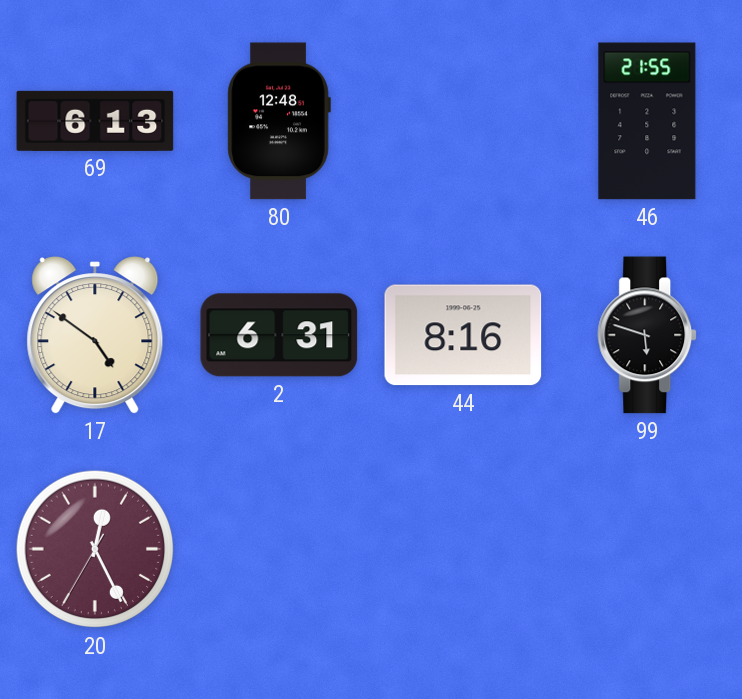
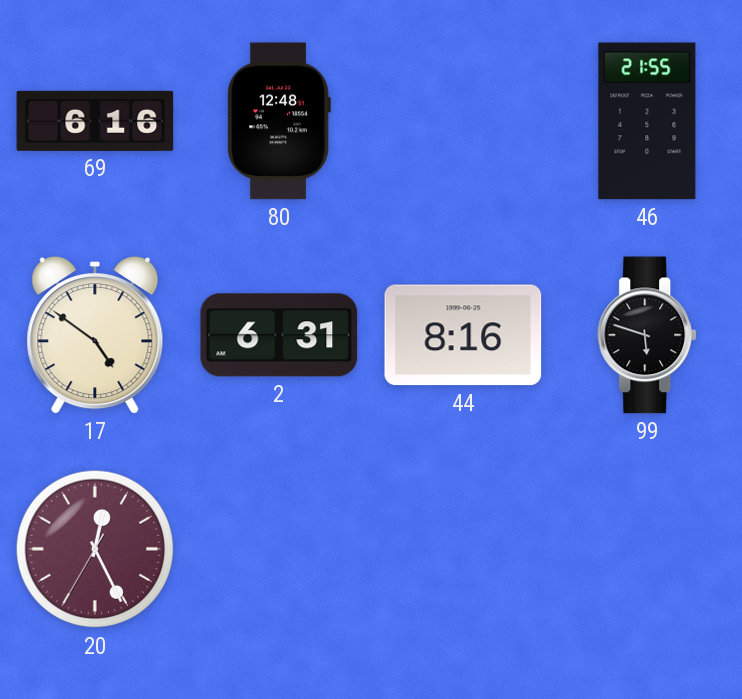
69: 6:13 -> 6:16
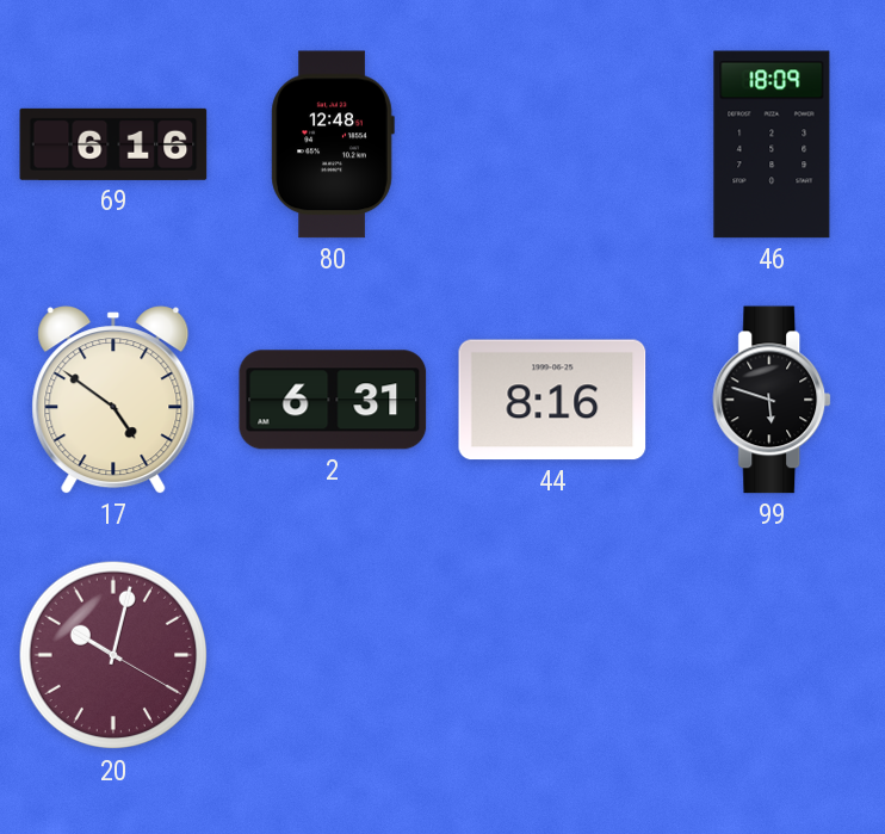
46: 21:55 -> 18:09
20: 12:25 -> 10:02
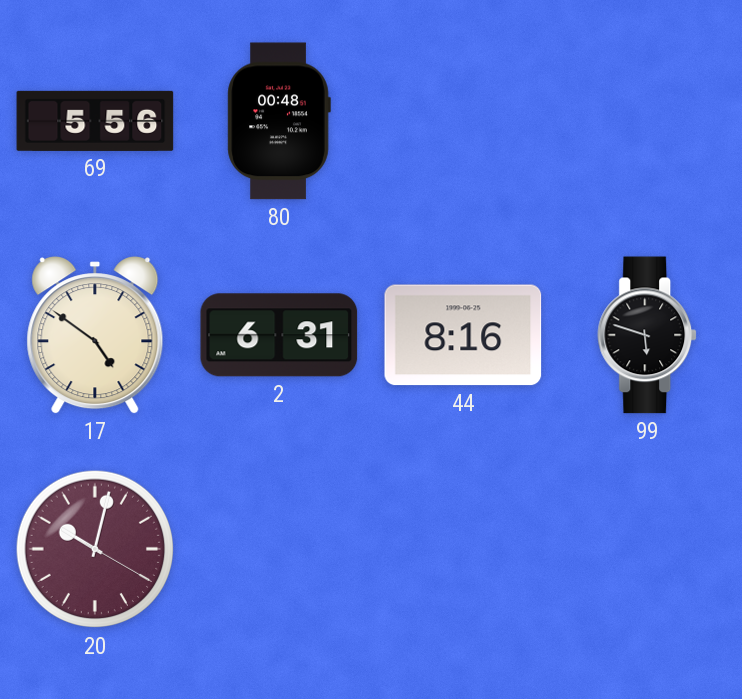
69: 6:16 -> 5:56
80: 12:48 -> 00:48
46: 18:09 -> none
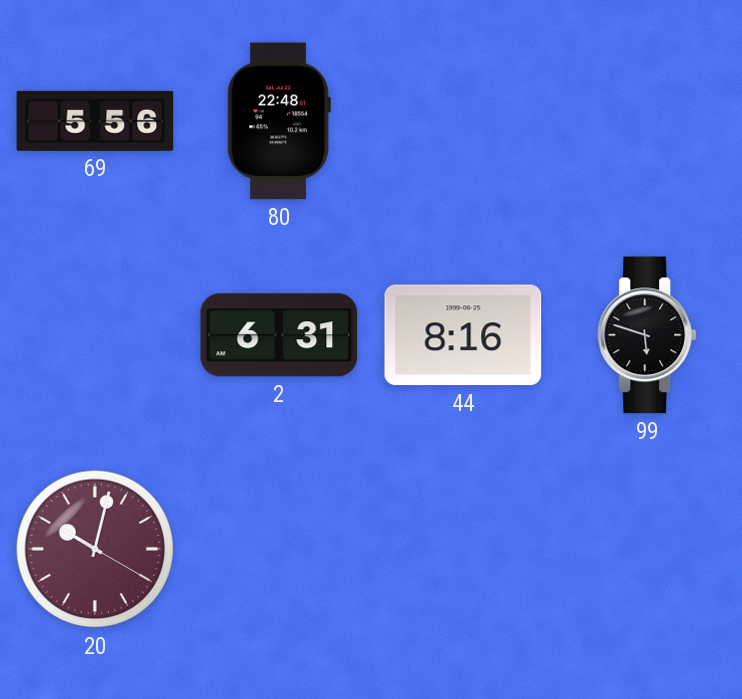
80: 00:48 -> 22:48
17: 4:51 -> none
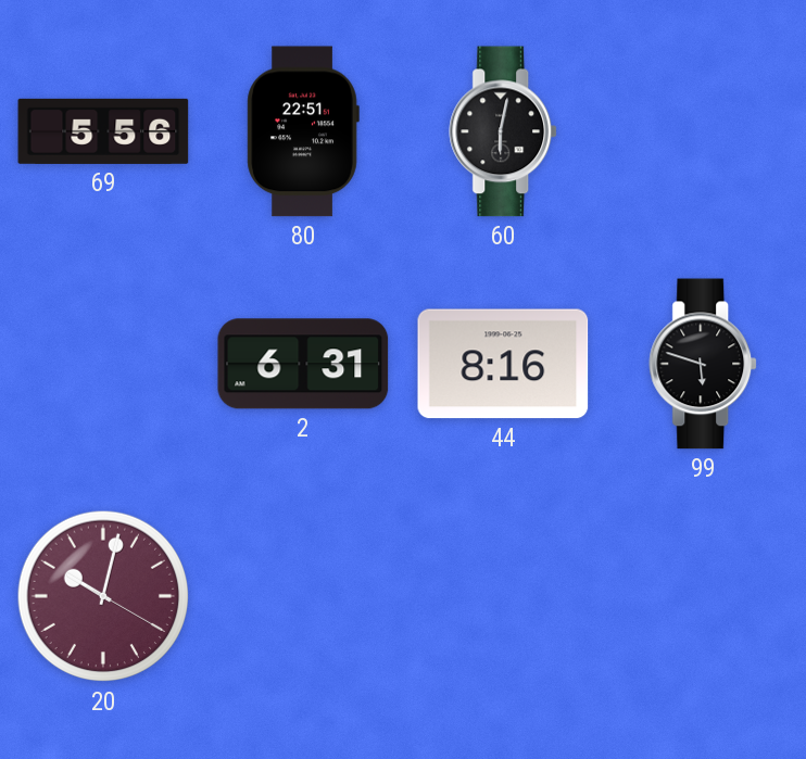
80: 22:48 -> 22:51
60: none -> 6:02
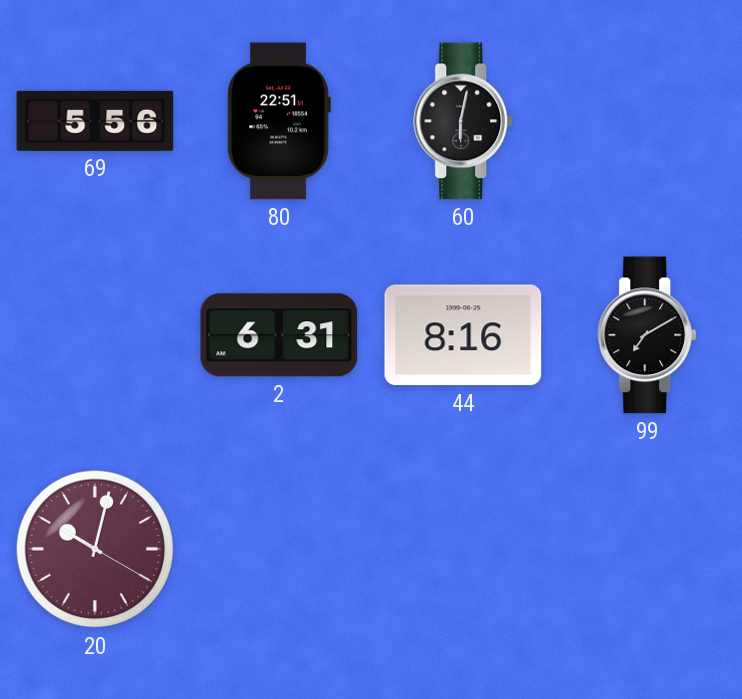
99: 5:48 -> 7:10
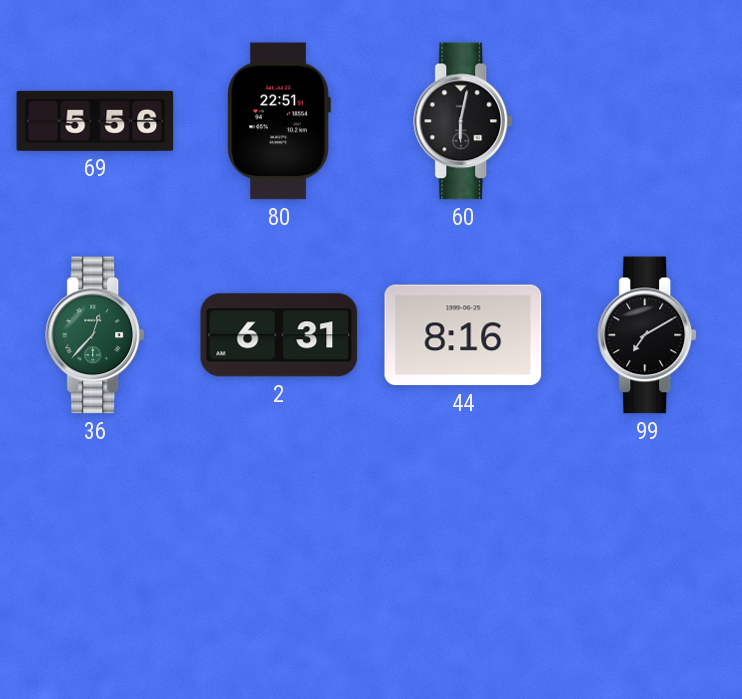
36: none -> 12:37
20: 10:02 -> none
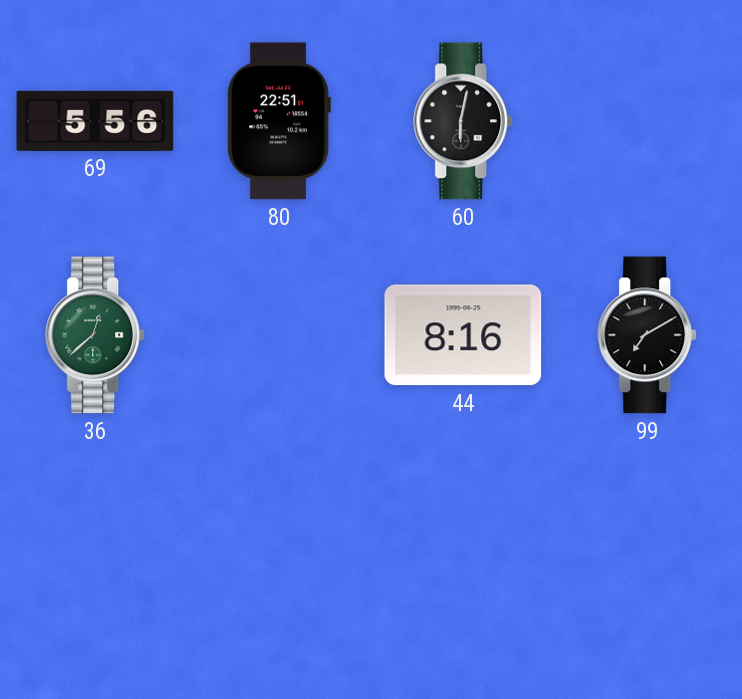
36: 12:37 -> 12:38
2: 6:31 -> none
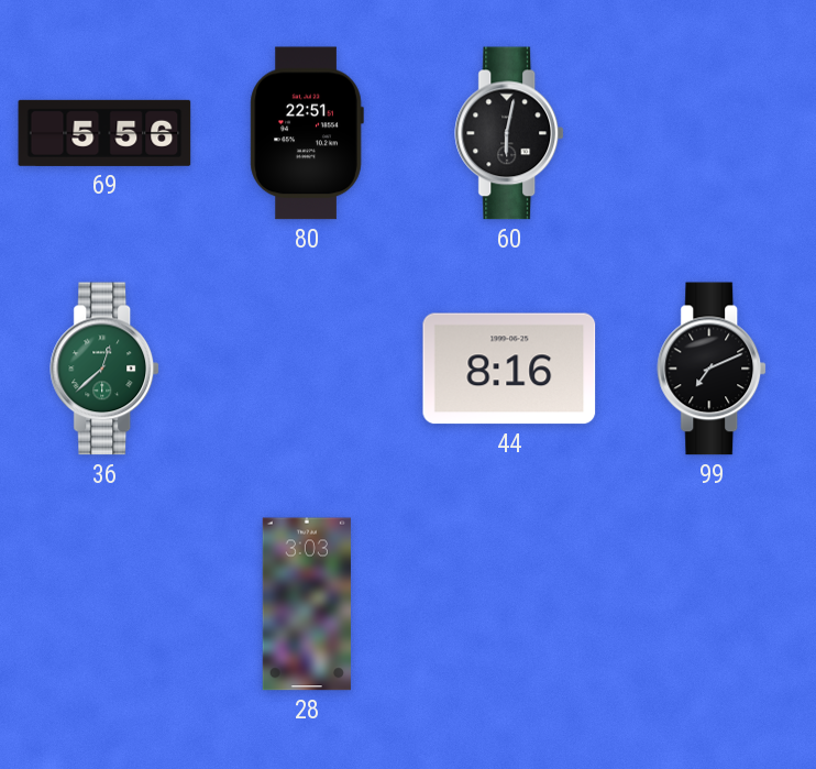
99: 7:10 -> 7:11
28: none -> 3:03
